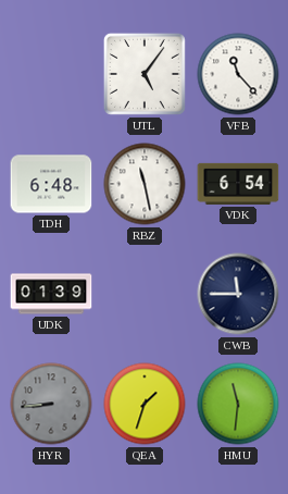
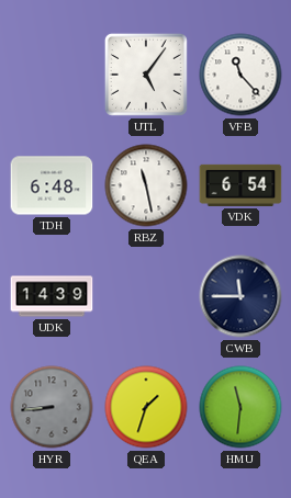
UDK: 01:39 -> 14:39
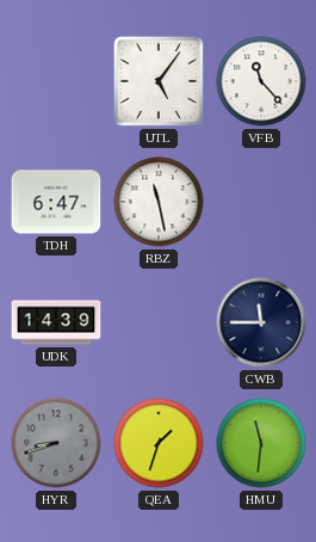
TDH: 6:48 -> 6:47
VDK: 6:54 -> none
HYR: 8:44 -> 8:42
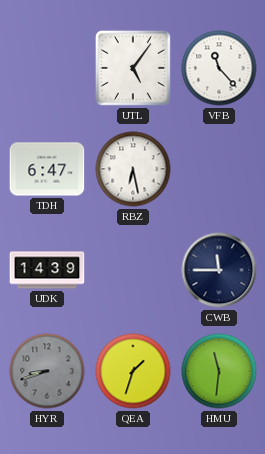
RBZ: 11:28 -> 6:28
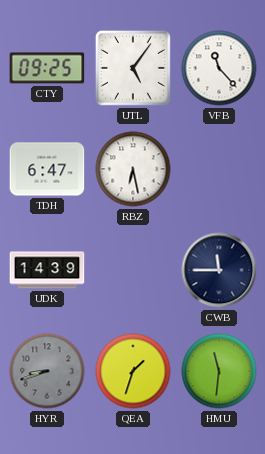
CTY: none -> 09:25
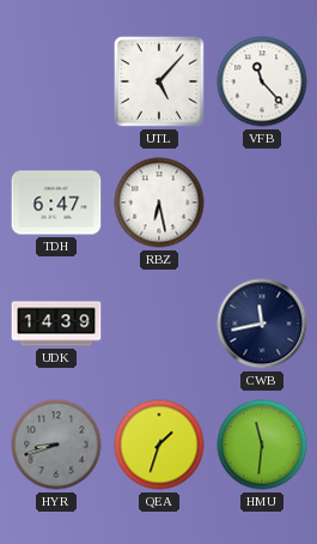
CTY: 09:25 -> none
UTL: 5:06 -> 5:07
CWB: 11:45 -> 11:43
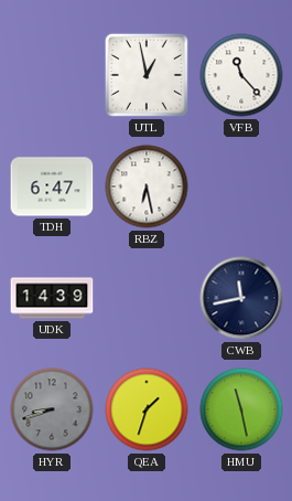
UTL: 5:07 -> 12:58
HMU: 11:31 -> 11:28
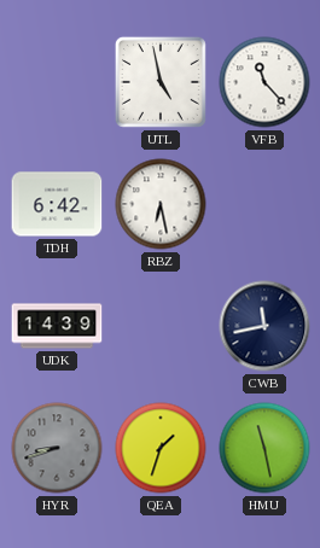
UTL: 12:58 -> 4:58
TDH: 6:47 -> 6:42
